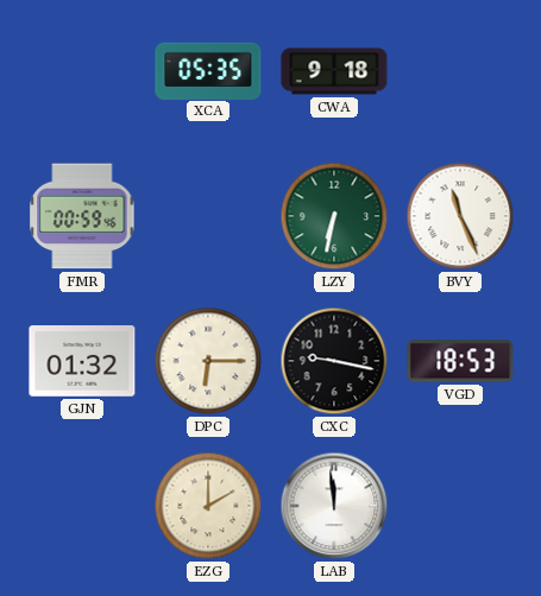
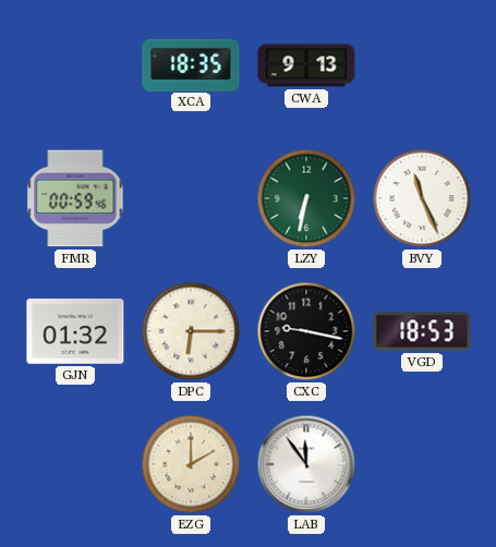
XCA: 05:35 -> 18:35
CWA: 9:18 -> 9:13
LAB: 11:59 -> 11:54
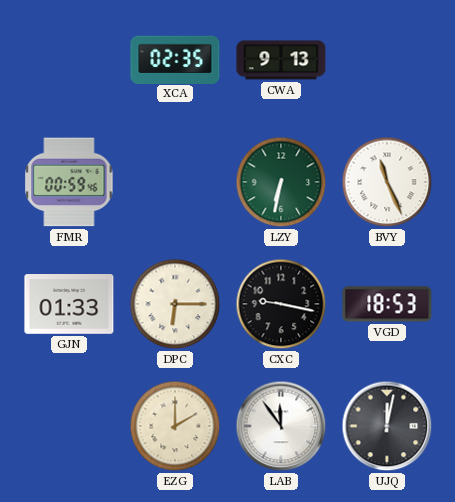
XCA: 18:35 -> 02:35
GJN: 01:32 -> 01:33
UJQ: none -> 12:02
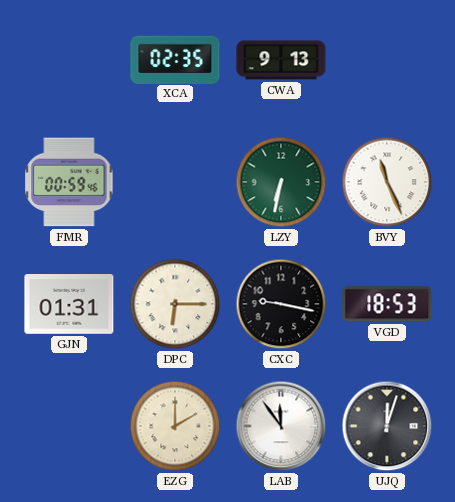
GJN: 01:33 -> 01:31
UJQ: 12:02 -> 12:03
